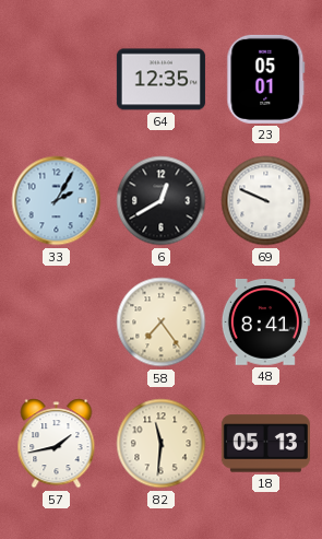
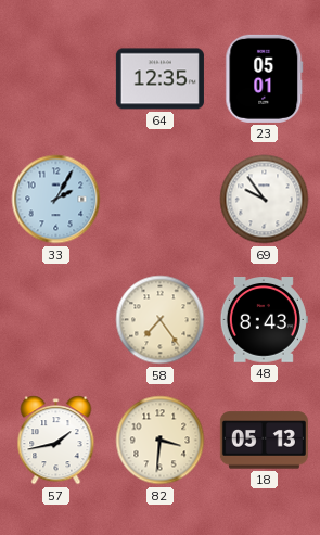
6: 12:40 -> none
69: 9:49 -> 9:54
48: 8:41 -> 8:43
82: 11:31 -> 3:31
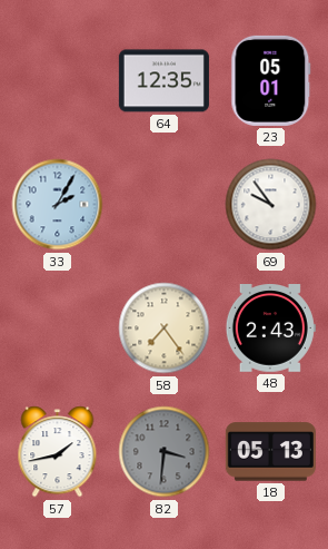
48: 8:43 -> 2:43
82 dial: cream -> grey
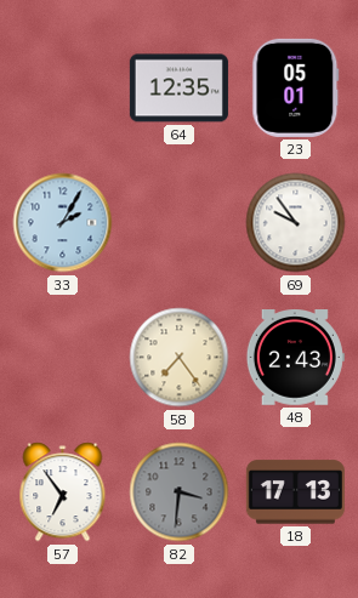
57: 1:43 -> 6:54
18: 05:13 -> 17:13
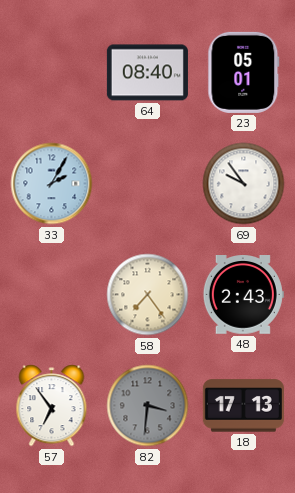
64: 12:35 -> 08:40
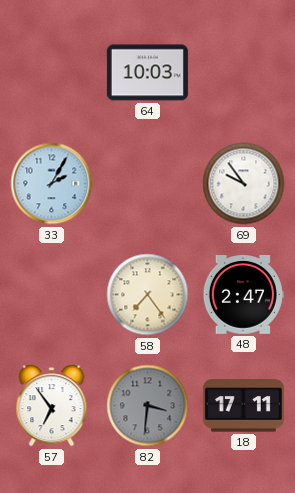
64: 08:40 -> 10:03
23: 05:01 -> none
48: 2:43 -> 2:47
18: 17:13 -> 17:11
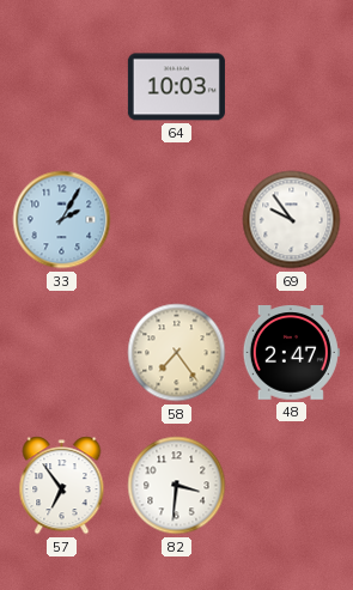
82 dial: grey -> white
18: 17:11 -> none
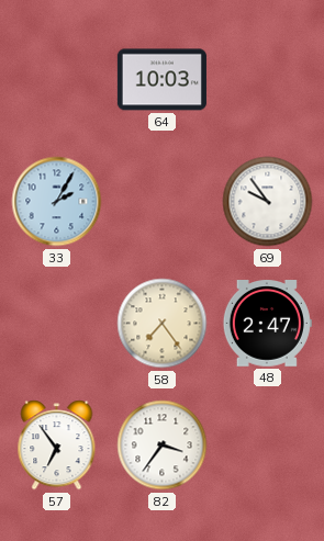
82: 3:31 -> 3:36
